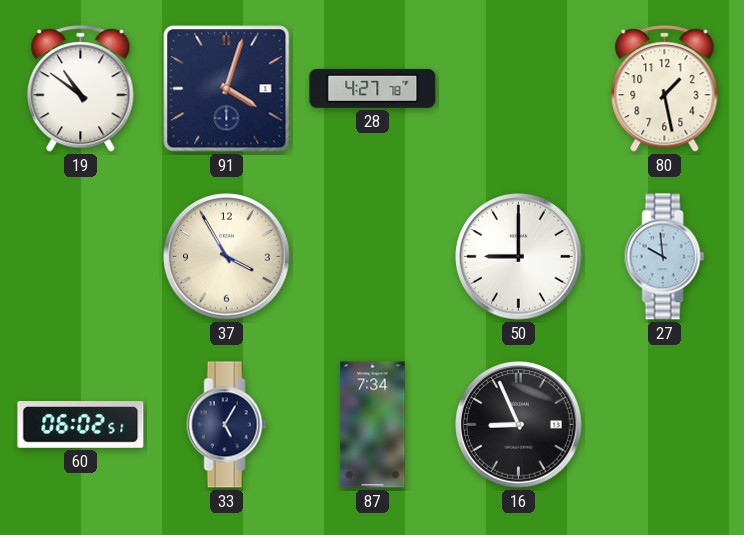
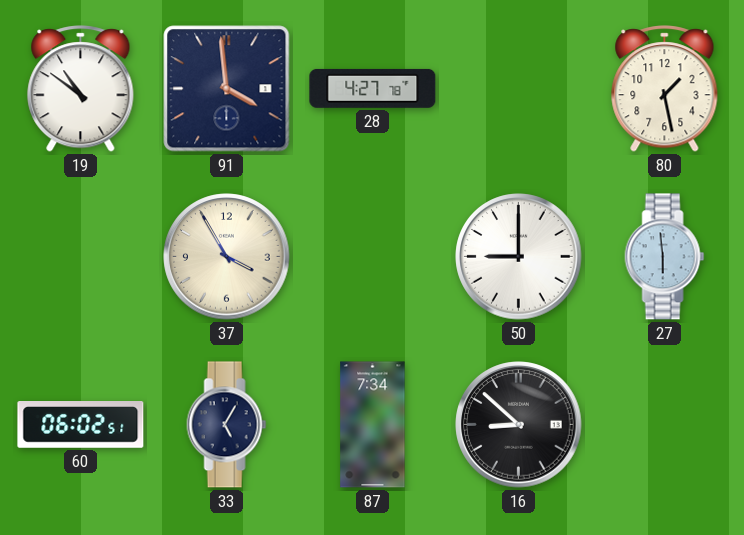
91: 4:03 -> 3:59
27: 9:59 -> 5:59
16: 8:56 -> 8:52
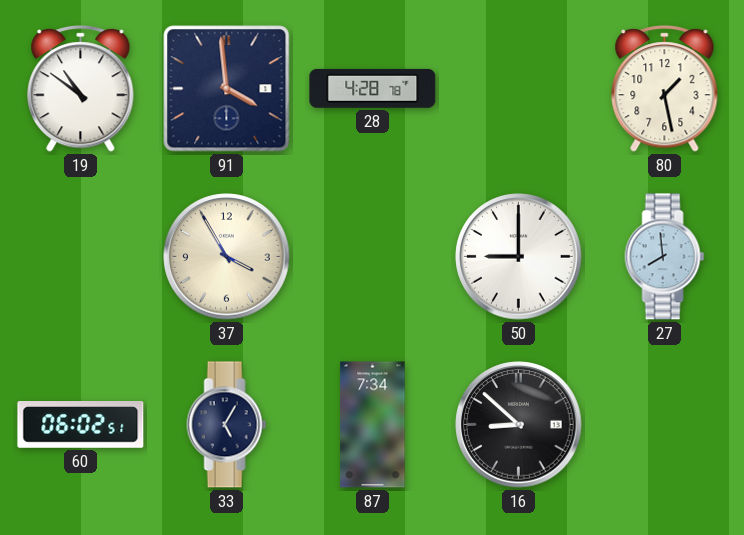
28: 4:27 -> 4:28
27: 5:59 -> 7:59
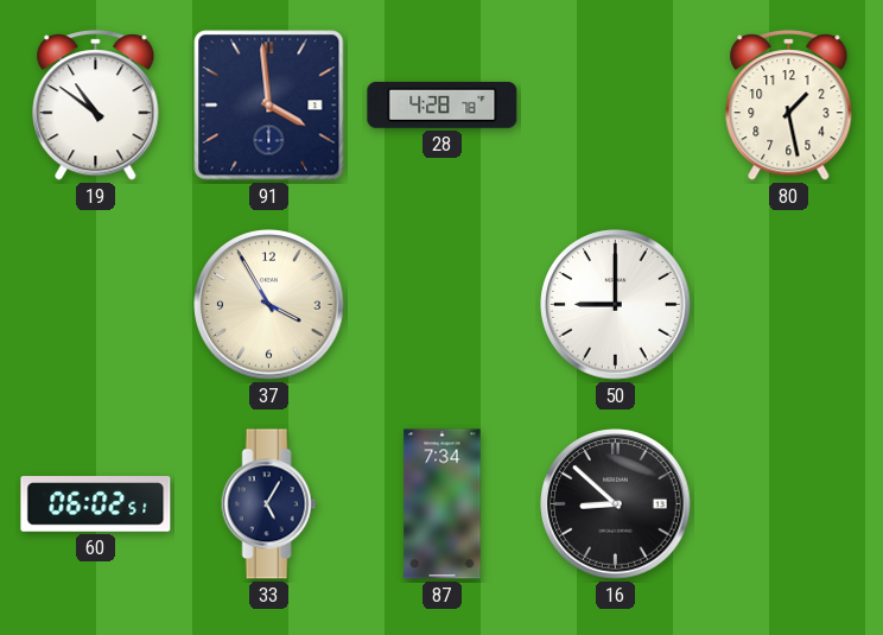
27: 7:59 -> none
